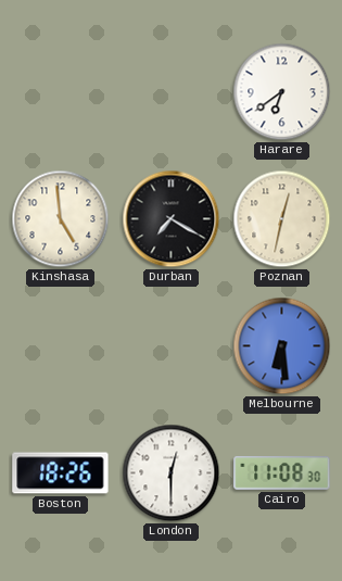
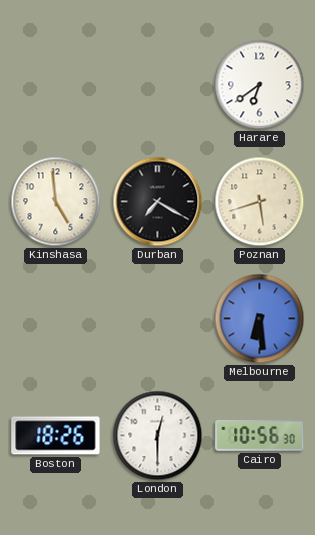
Poznan: 12:32 -> 5:42
Cairo: 11:08 -> 10:56
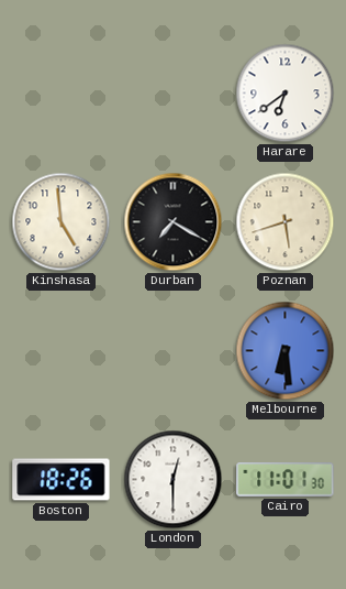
Cairo: 10:56 -> 11:01
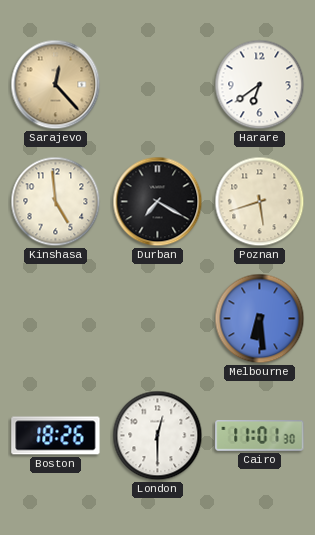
Sarajevo: none -> 12:23
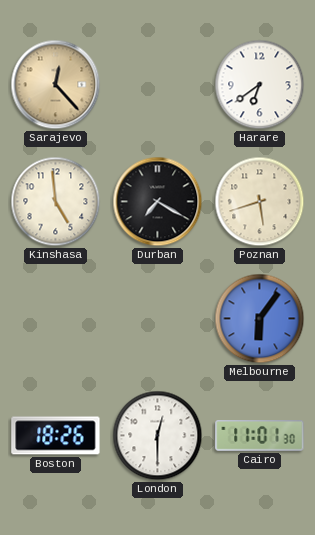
Melbourne: 6:29 -> 6:06
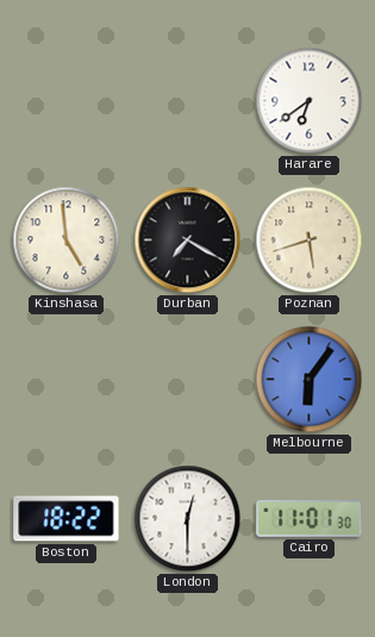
Sarajevo: 12:23 -> none
Boston: 18:26 -> 18:22
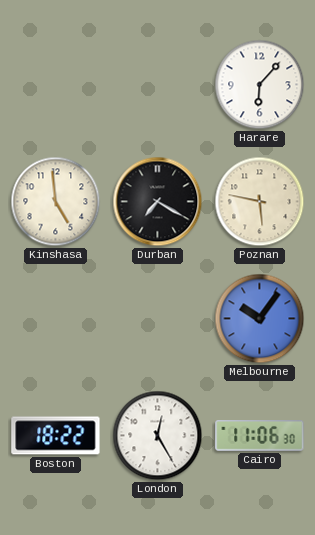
Harare: 6:39 -> 6:07
Poznan: 5:42 -> 5:47
Melbourne: 6:06 -> 10:06
London: 12:30 -> 12:25
Cairo: 11:01 -> 11:06
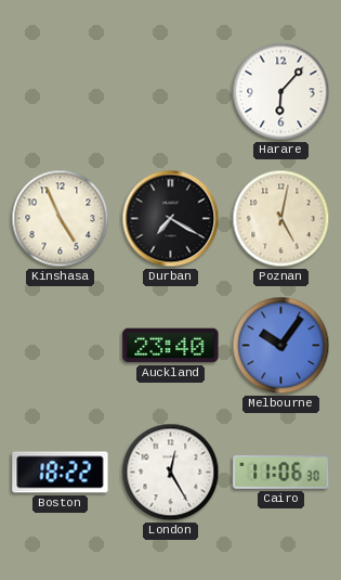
Kinshasa: 4:59 -> 4:56
Poznan: 5:47 -> 5:02
Auckland: none -> 23:40
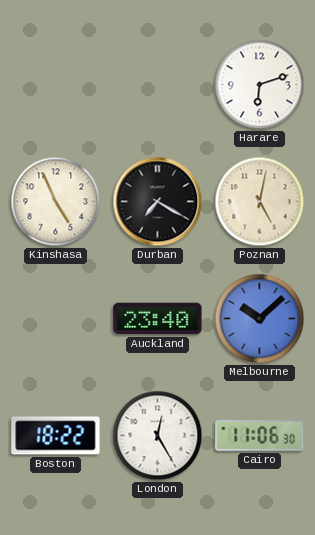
Harare: 6:07 -> 6:12
Melbourne: 10:06 -> 10:08
